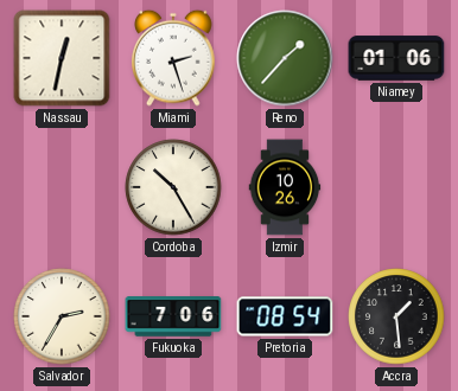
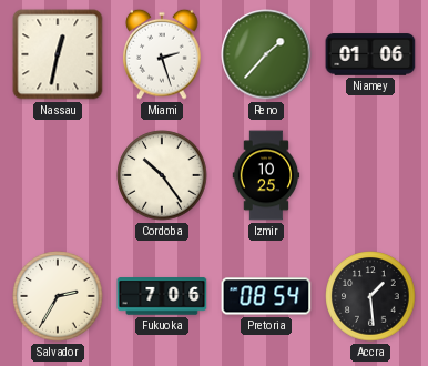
Cordoba: 10:25 -> 10:24
Izmir: 10:26 -> 10:25
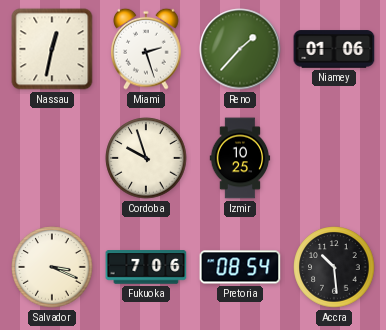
Cordoba: 10:24 -> 9:57
Salvador: 2:35 -> 3:19
Accra: 1:29 -> 10:29
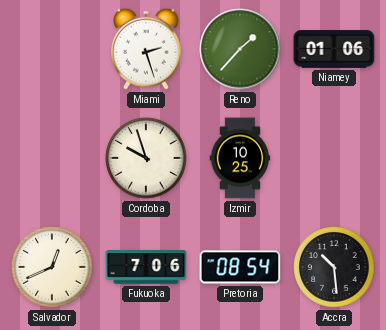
Nassau: 12:32 -> none
Salvador: 3:19 -> 12:41
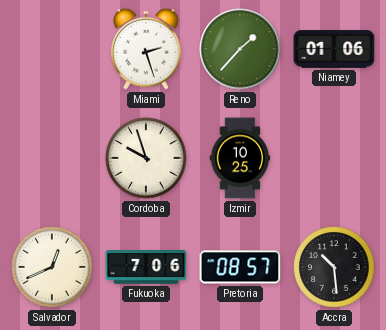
Pretoria: 08:54 -> 08:57
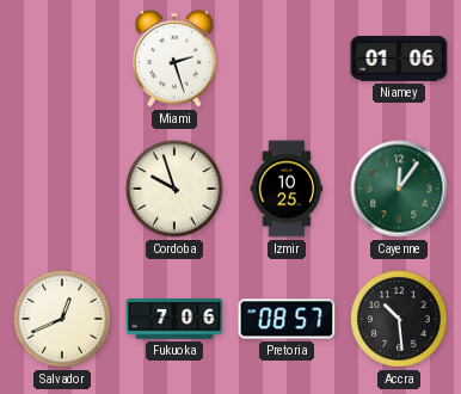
Reno: 1:37 -> none
Cayenne: none -> 12:06
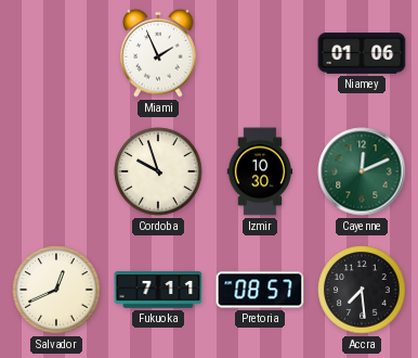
Miami: 2:27 -> 1:56
Izmir: 10:25 -> 10:30
Cayenne: 12:06 -> 12:11
Fukuoka: 7:06 -> 7:11
Accra: 10:29 -> 7:29
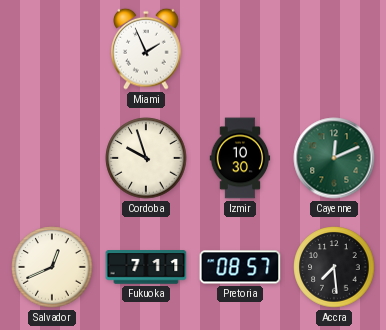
Niamey: 01:06 -> none
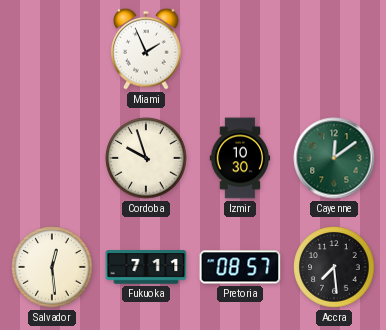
Cayenne: 12:11 -> 12:09
Salvador: 12:41 -> 12:29
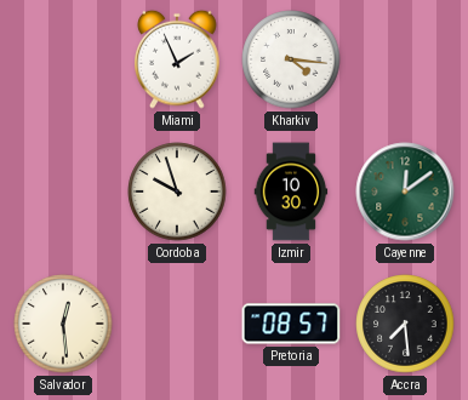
Kharkiv: none -> 4:16
Fukuoka: 7:11 -> none
